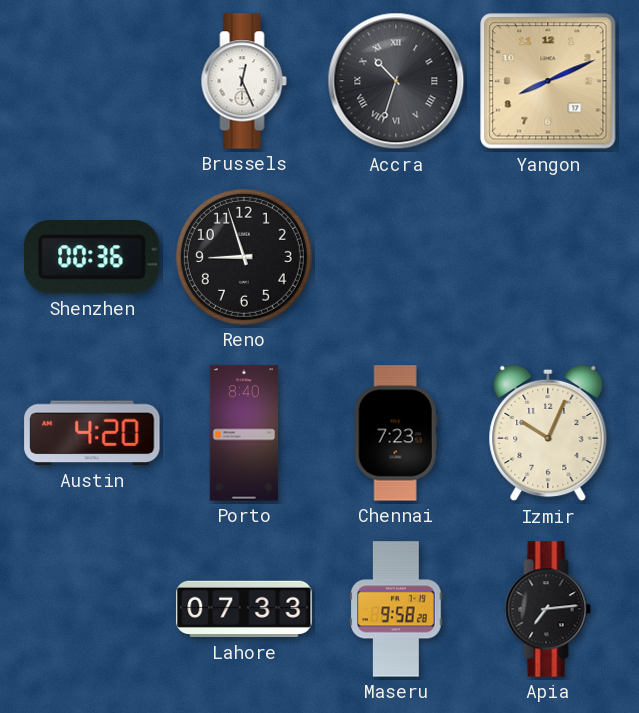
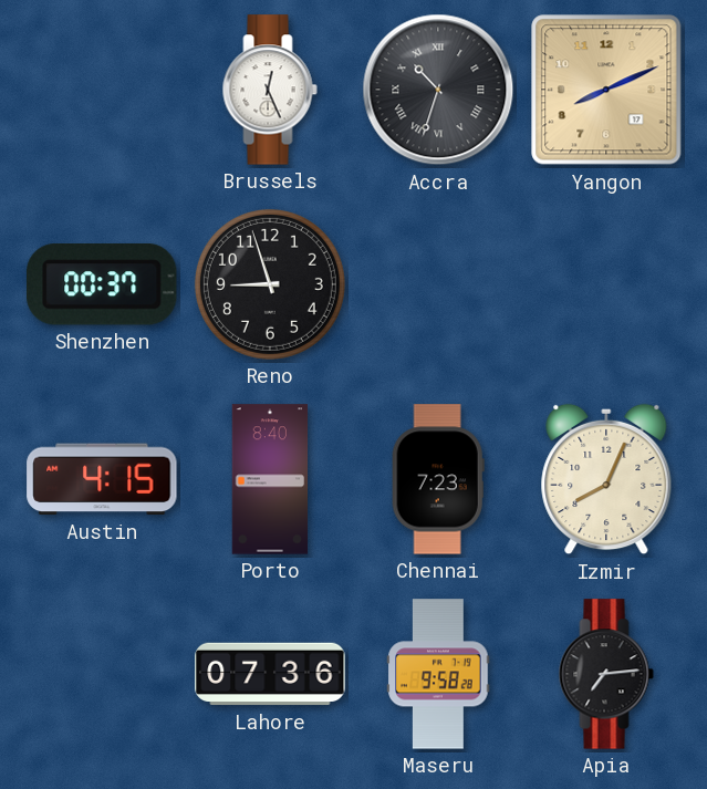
Shenzhen: 00:36 -> 00:37
Austin: 4:20 -> 4:15
Izmir: 10:04 -> 8:04
Lahore: 07:33 -> 07:36
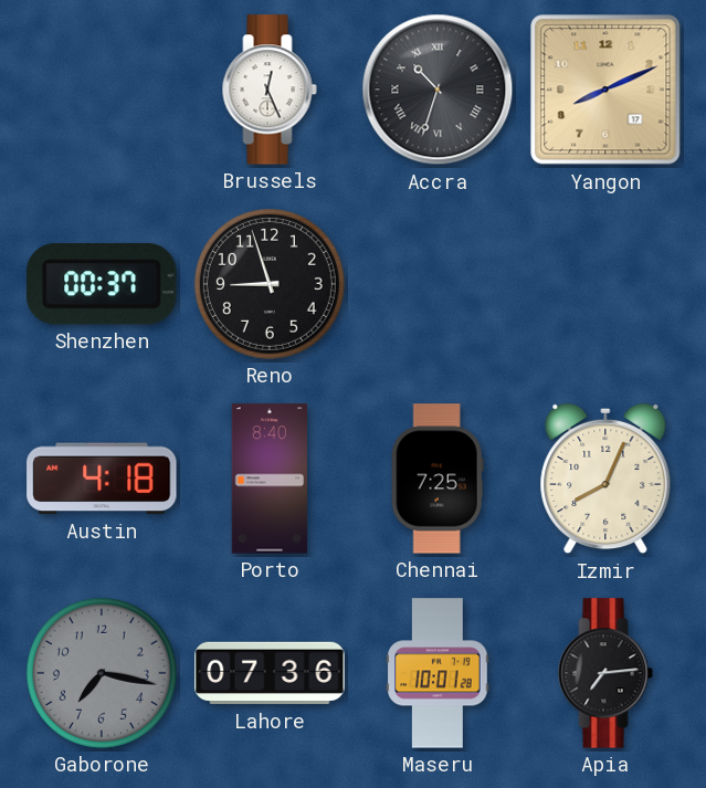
Austin: 4:15 -> 4:18
Chennai: 7:23 -> 7:25
Gaborone: none -> 7:17
Maseru: 9:58 -> 10:01
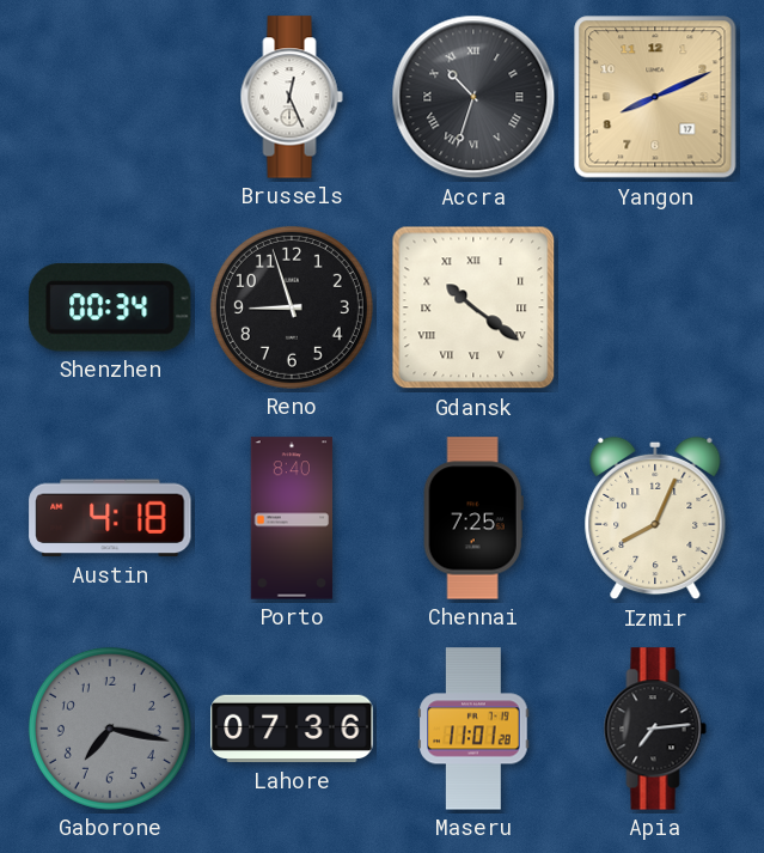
Shenzhen: 00:37 -> 00:34
Gdansk: none -> 10:21
Maseru: 10:01 -> 11:01
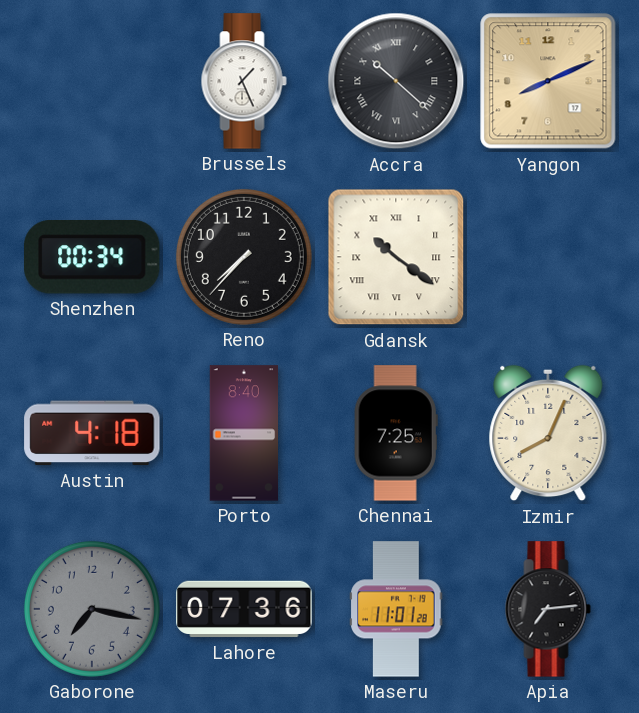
Brussels: 12:26 -> 1:26
Accra: 10:33 -> 10:22
Reno: 8:57 -> 7:37
